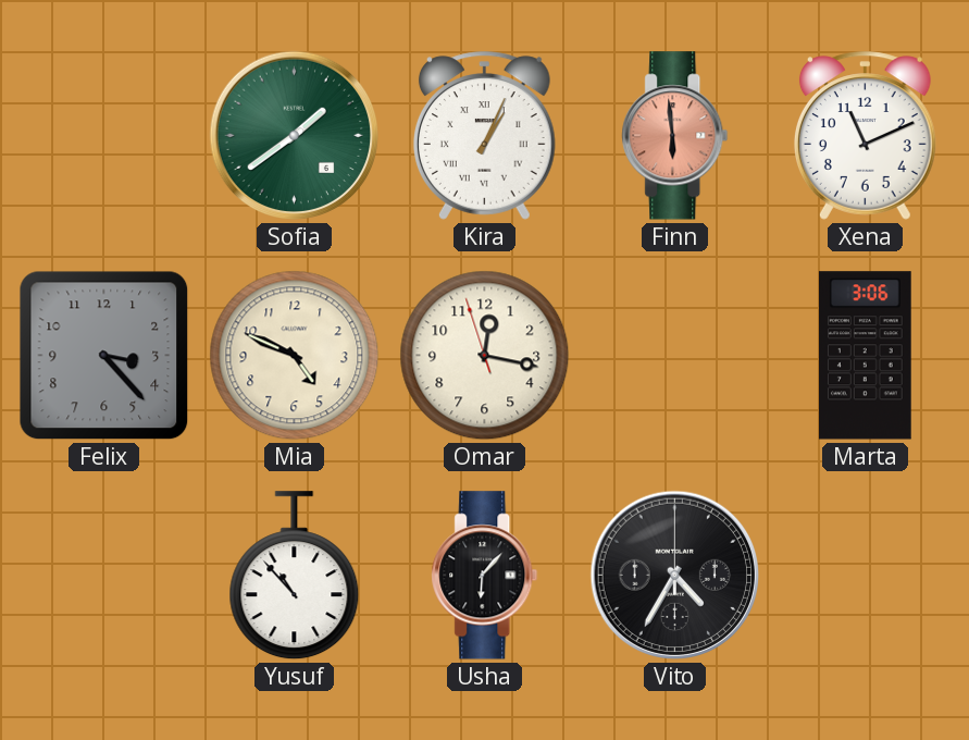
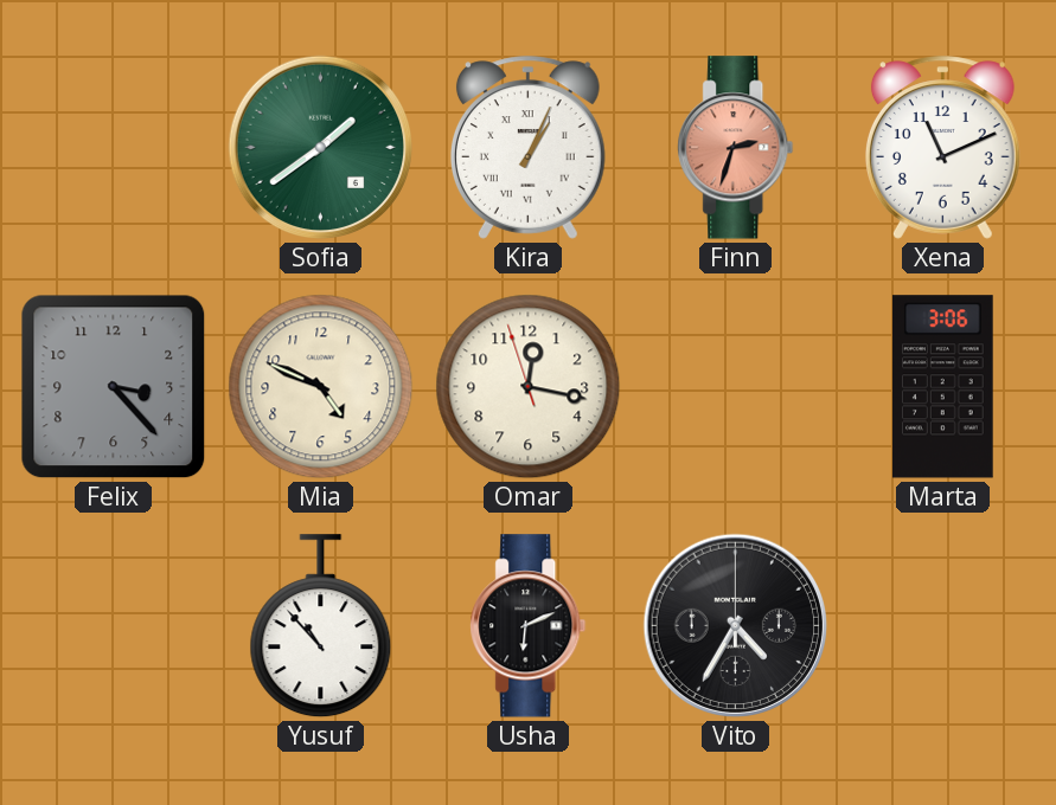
Finn: 5:59 -> 2:33
Usha: 6:07 -> 6:11
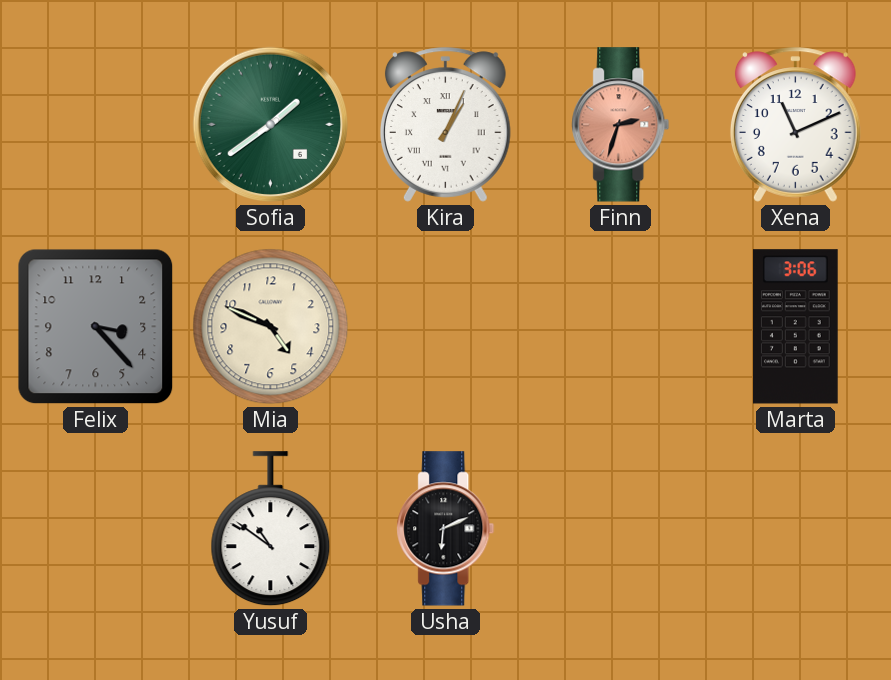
Omar: 12:16 -> none
Yusuf: 10:53 -> 10:51
Vito: 4:35 -> none
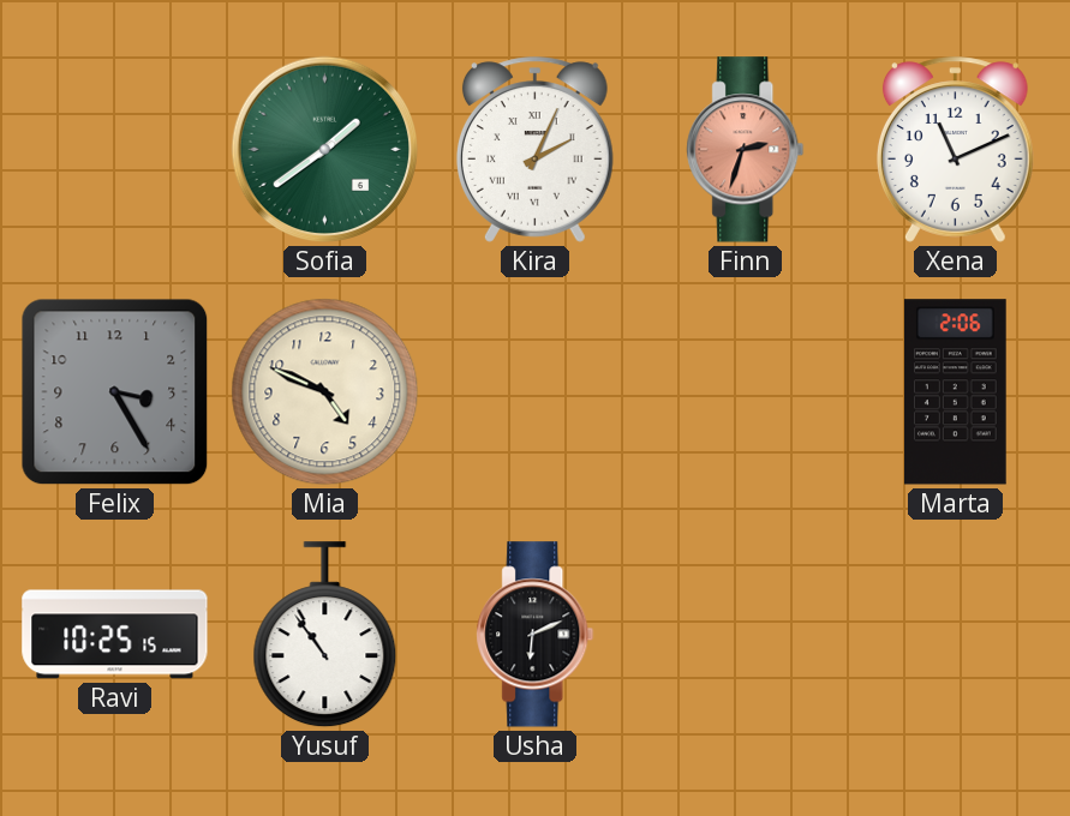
Kira: 1:04 -> 2:04
Felix: 3:23 -> 3:25
Marta: 3:06 -> 2:06
Ravi: none -> 10:25
Yusuf: 10:51 -> 10:54
